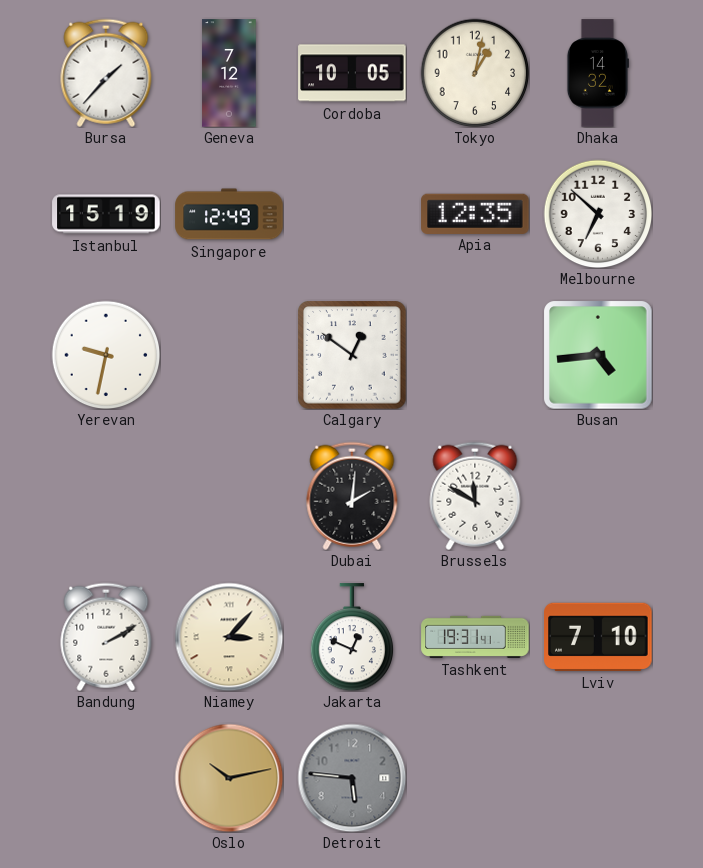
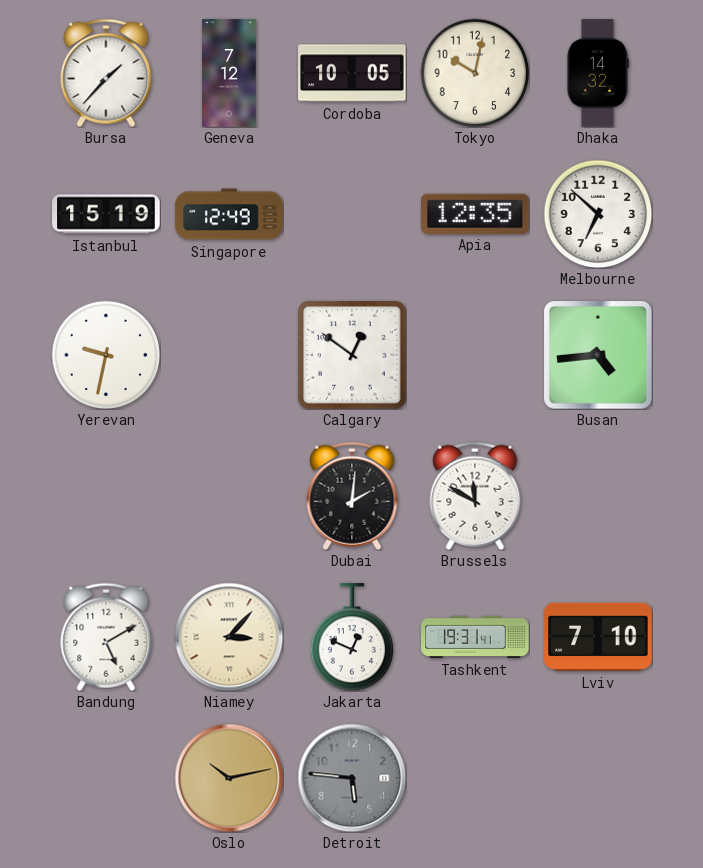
Tokyo: 1:02 -> 10:02
Bandung: 2:10 -> 5:10
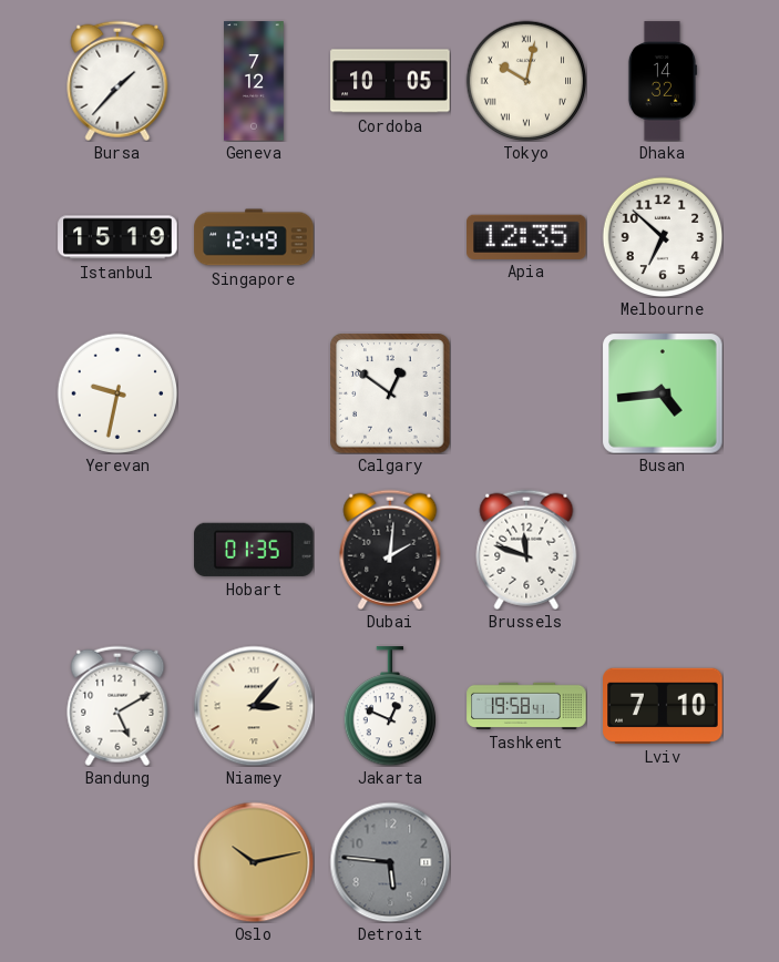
Tokyo numerals: Arabic -> Roman
Hobart: none -> 01:35
Brussels: 11:50 -> 11:48
Tashkent: 19:31 -> 19:58
